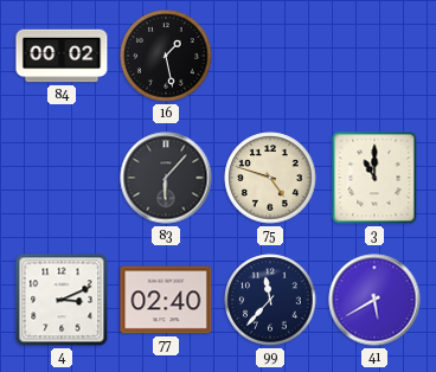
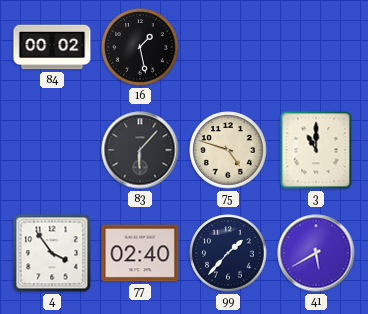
4: 3:11 -> 3:54
99: 11:37 -> 1:37
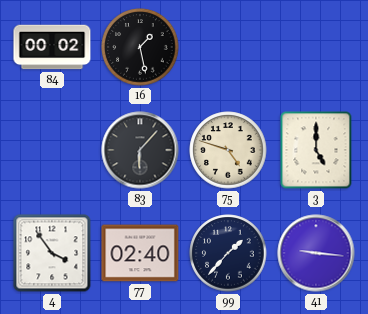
3: 11:00 -> 5:00
41: 5:40 -> 9:16
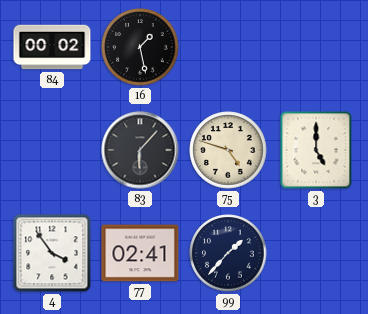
77: 02:40 -> 02:41
41: 9:16 -> none
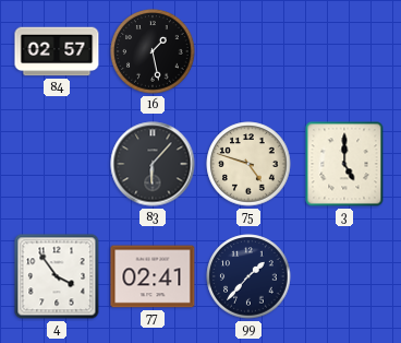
84: 00:02 -> 02:57
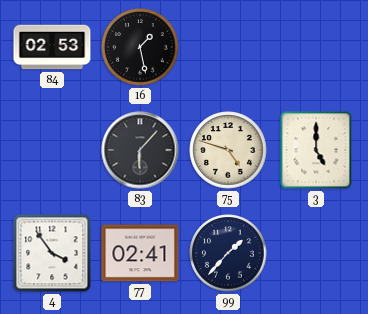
84: 02:57 -> 02:53
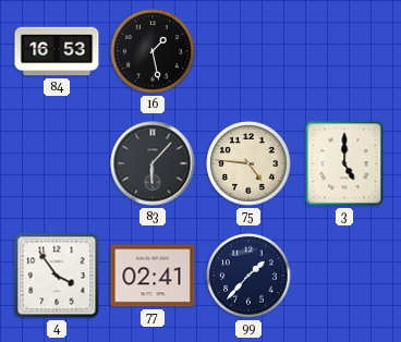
84: 02:53 -> 16:53
75: 4:48 -> 4:46
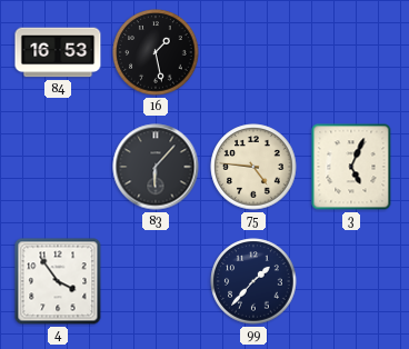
3: 5:00 -> 5:04
77: 02:41 -> none
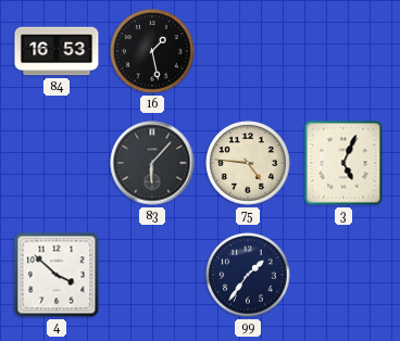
4: 3:54 -> 3:52
99: 1:37 -> 1:36
